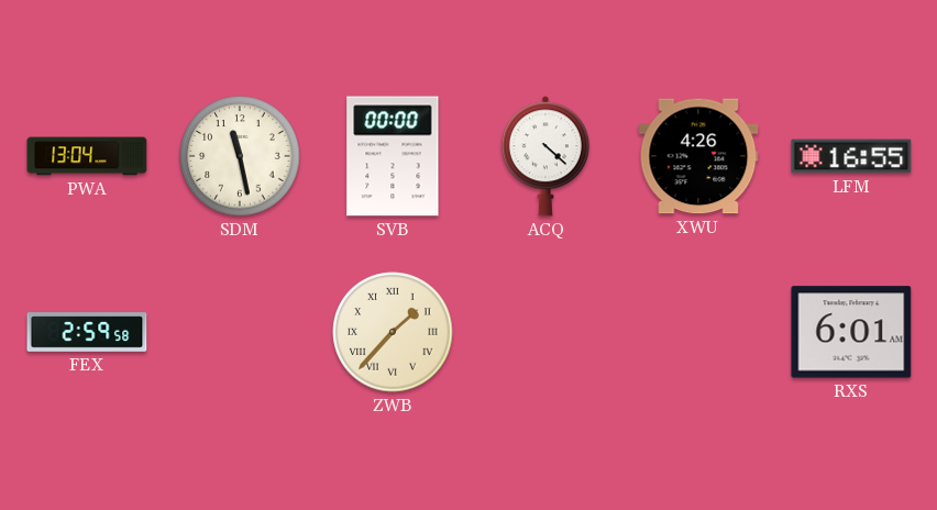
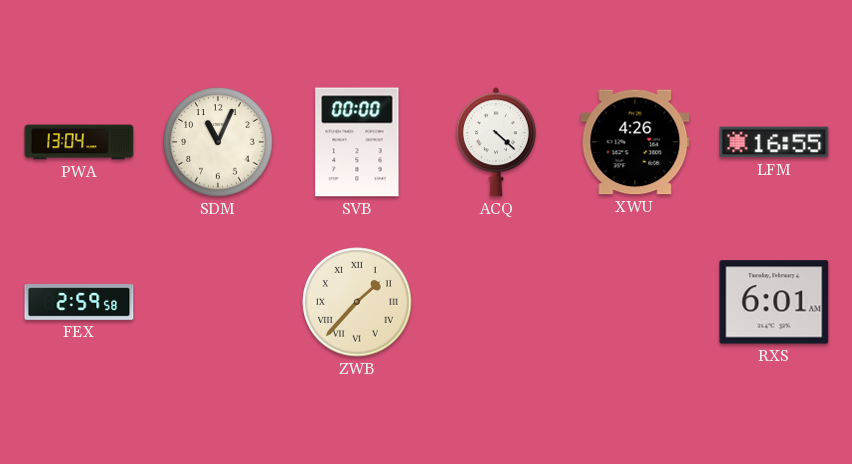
SDM: 11:28 -> 11:04
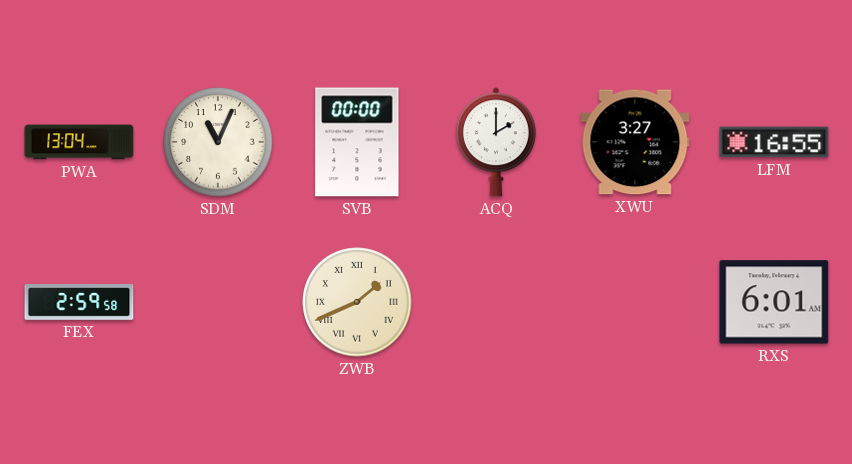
ACQ: 4:22 -> 2:00
XWU: 4:26 -> 3:27
ZWB: 1:37 -> 1:41
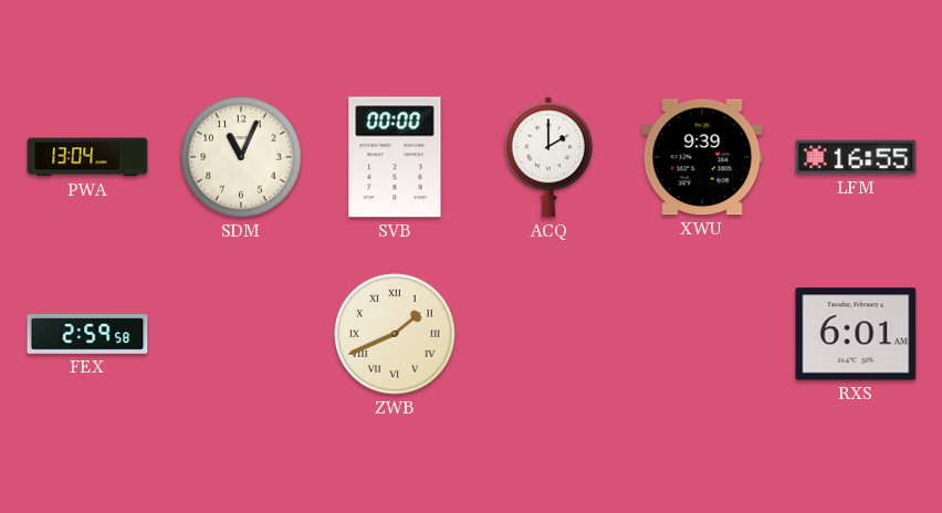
XWU: 3:27 -> 9:39
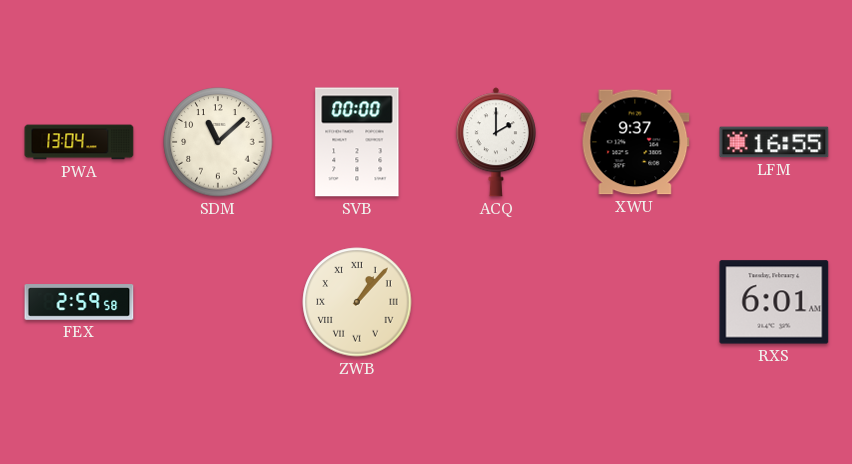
SDM: 11:04 -> 11:08
XWU: 9:39 -> 9:37
ZWB: 1:41 -> 1:07
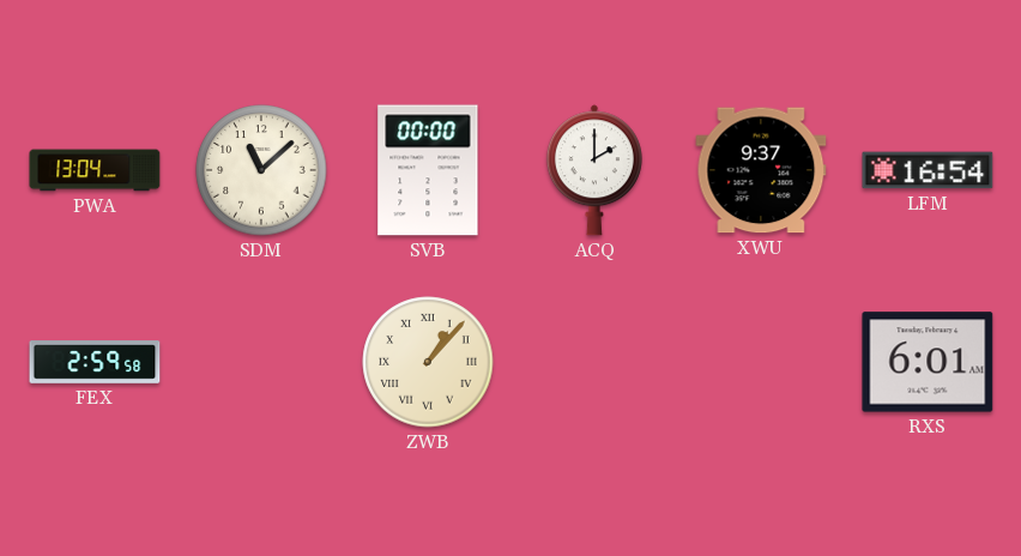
LFM: 16:55 -> 16:54
